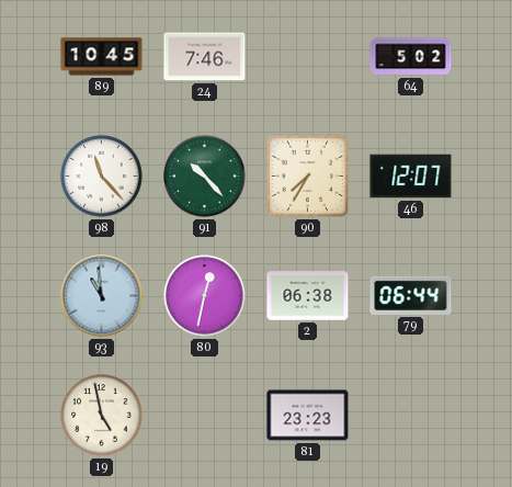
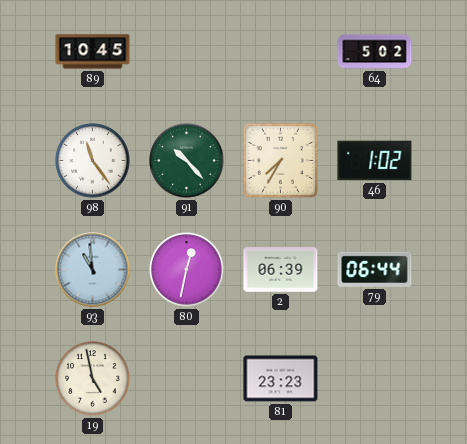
24: 7:46 -> none
98: 11:23 -> 11:24
46: 12:07 -> 1:02
2: 06:38 -> 06:39
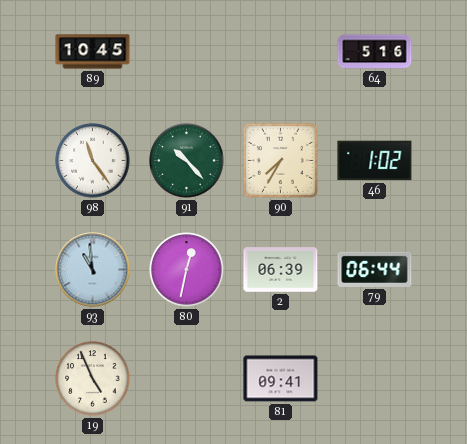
64: 5:02 -> 5:16
19: 4:58 -> 4:56
81: 23:23 -> 09:41
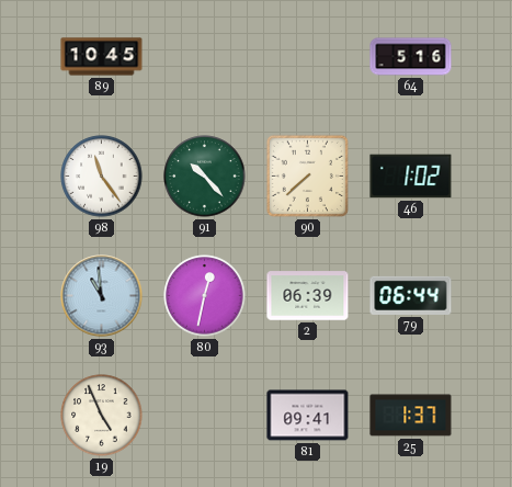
90: 7:35 -> 7:38
25: none -> 1:37
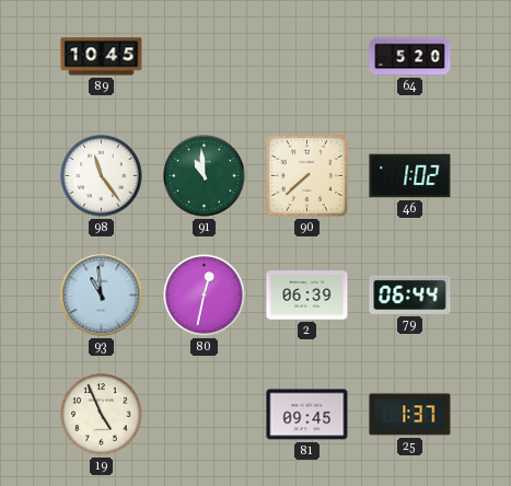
64: 5:16 -> 5:20
91: 10:23 -> 10:59
81: 09:41 -> 09:45
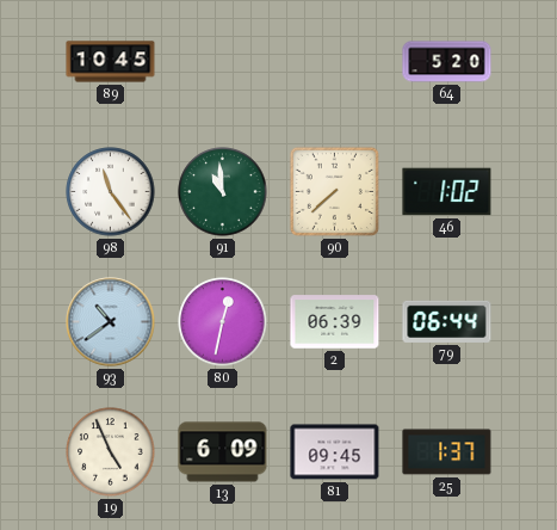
93: 10:59 -> 10:39
13: none -> 6:09
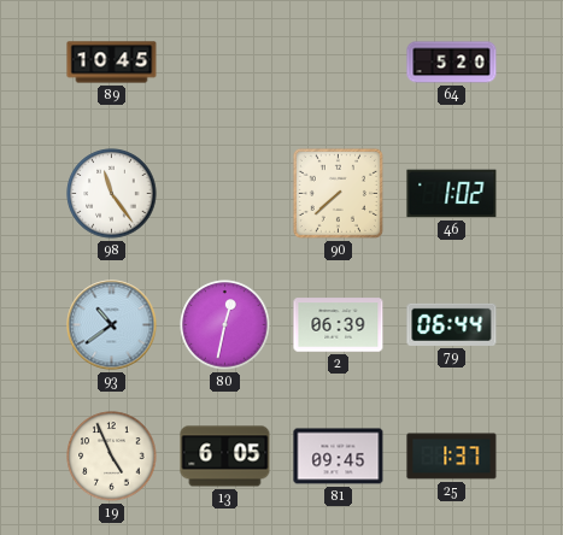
91: 10:59 -> none
13: 6:09 -> 6:05
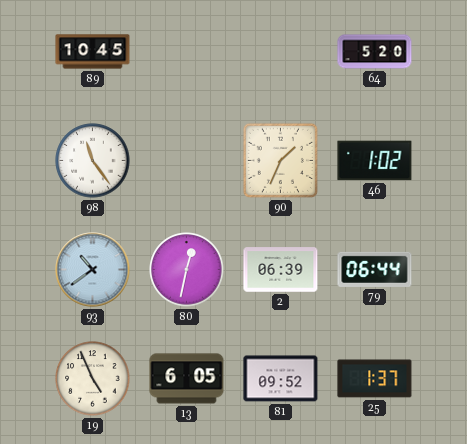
90: 7:38 -> 1:34
81: 09:45 -> 09:52
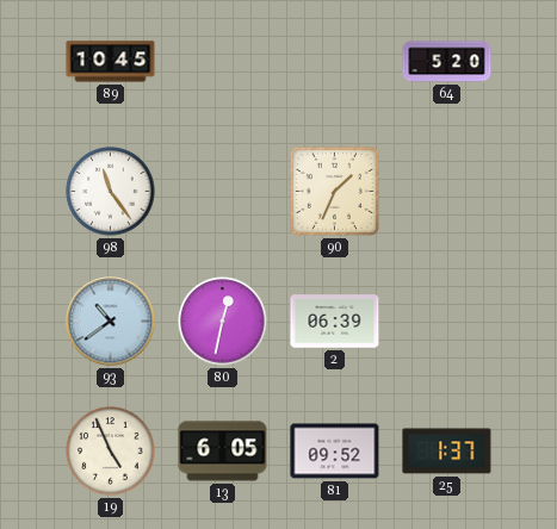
46: 1:02 -> none
79: 06:44 -> none
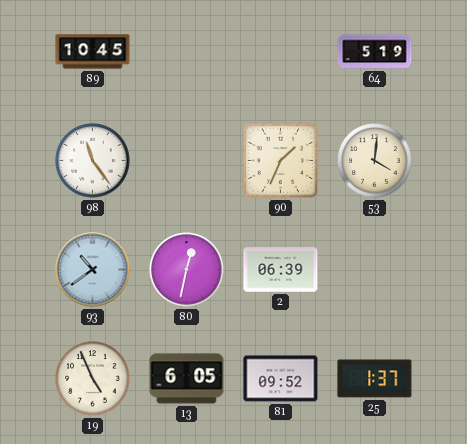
64: 5:20 -> 5:19
53: none -> 4:01
